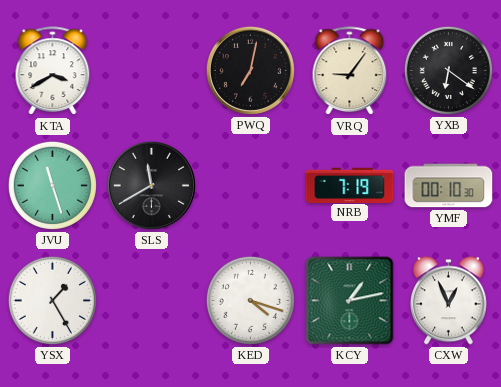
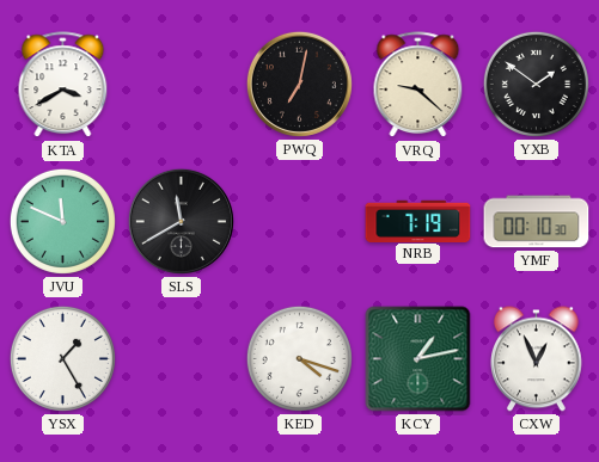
VRQ: 9:06 -> 9:22
YXB: 6:21 -> 1:51
JVU: 11:27 -> 11:49
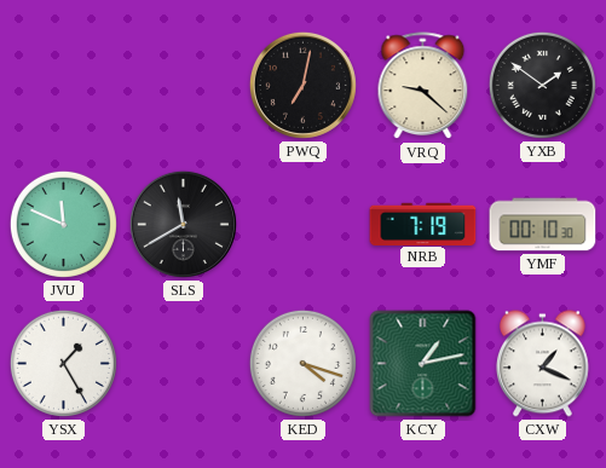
KTA: 3:40 -> none
CXW: 12:56 -> 1:19
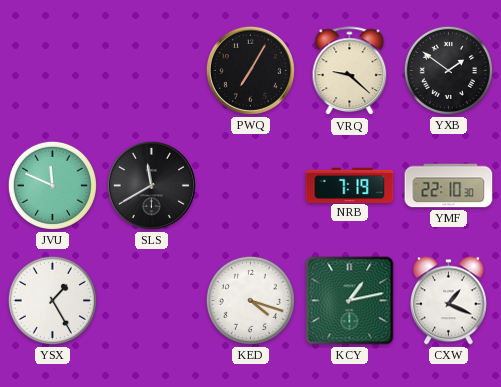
PWQ: 7:02 -> 7:05
YMF: 00:10 -> 22:10
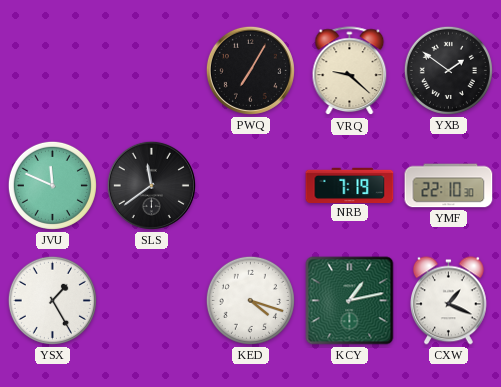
SLS: 11:40 -> 11:39
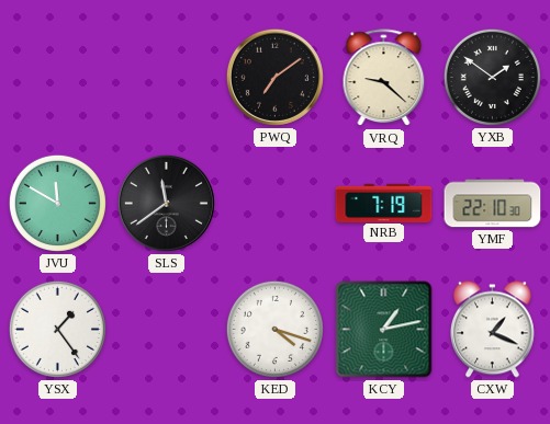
PWQ: 7:05 -> 7:09
JVU: 11:49 -> 11:50
YSX: 1:25 -> 1:24
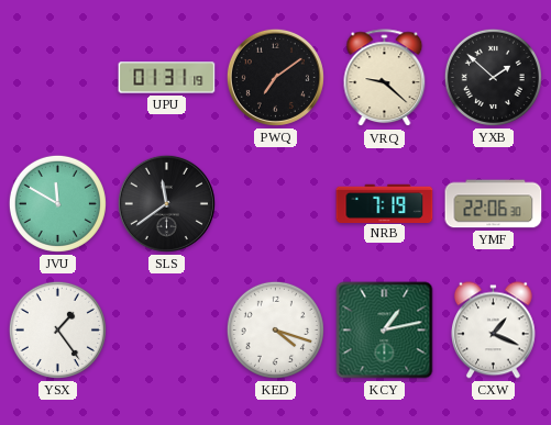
UPU: none -> 01:31
YXB: 1:51 -> 1:52
YMF: 22:10 -> 22:06
